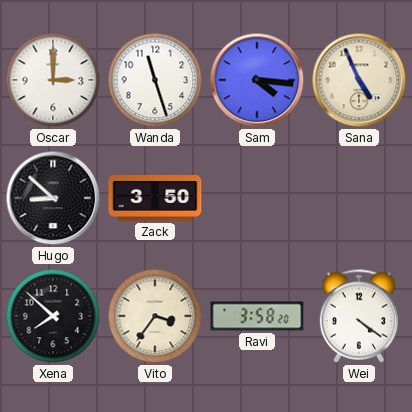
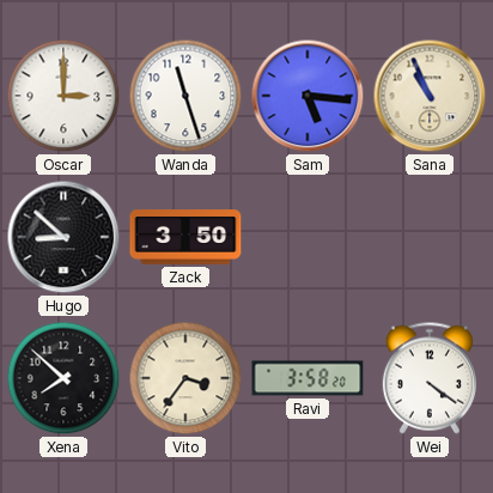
Sam: 4:16 -> 5:16
Sana: 4:56 -> 10:56
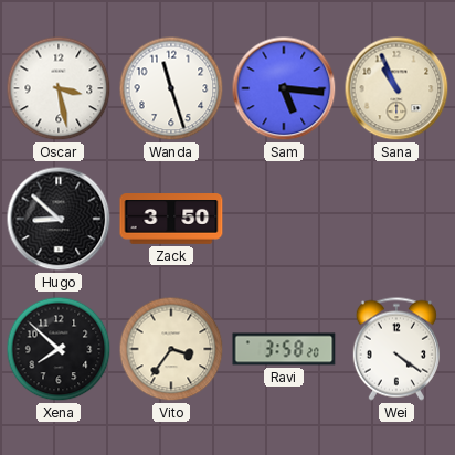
Oscar: 3:00 -> 3:28
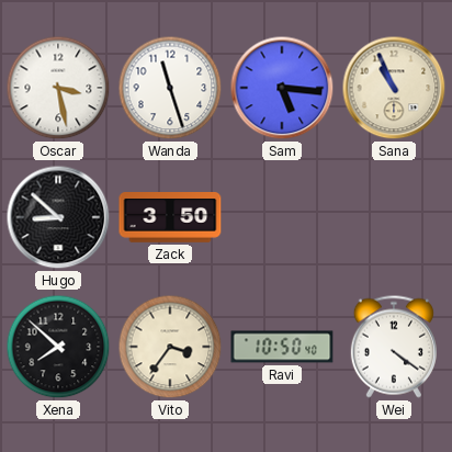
Ravi: 3:58 -> 10:50
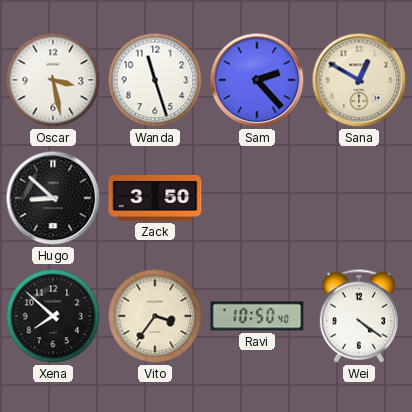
Sam: 5:16 -> 2:23
Sana: 10:56 -> 12:50
